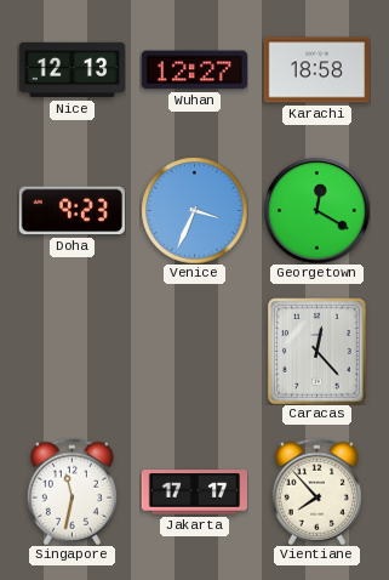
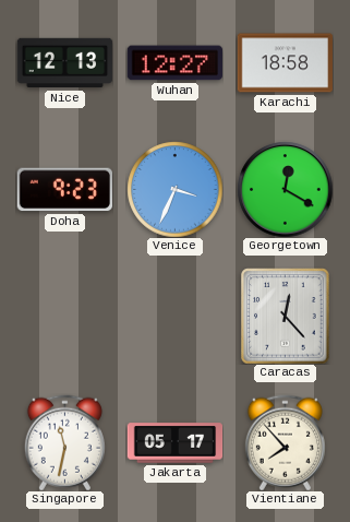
Jakarta: 17:17 -> 05:17
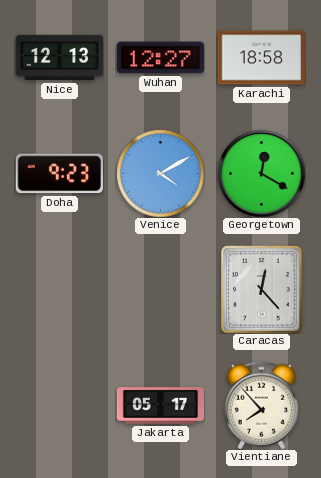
Venice: 3:34 -> 4:10
Singapore: 11:32 -> none
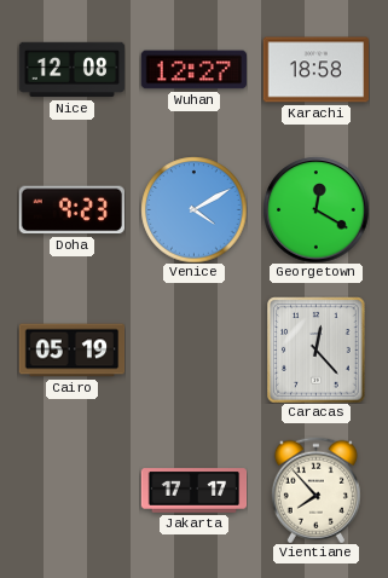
Nice: 12:13 -> 12:08
Cairo: none -> 05:19
Jakarta: 05:17 -> 17:17
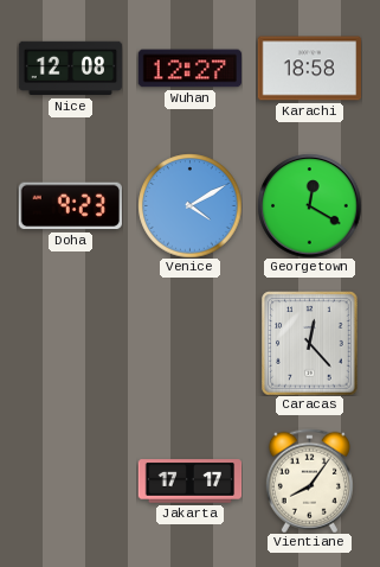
Cairo: 05:19 -> none
Vientiane: 7:53 -> 8:06
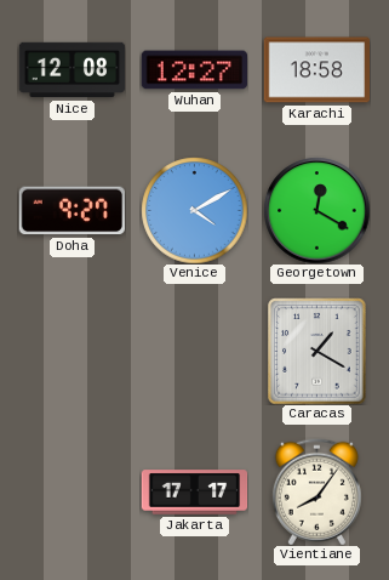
Doha: 9:23 -> 9:27
Caracas: 12:23 -> 1:20
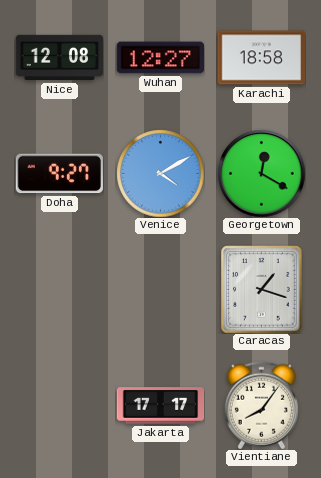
Caracas: 1:20 -> 1:18
